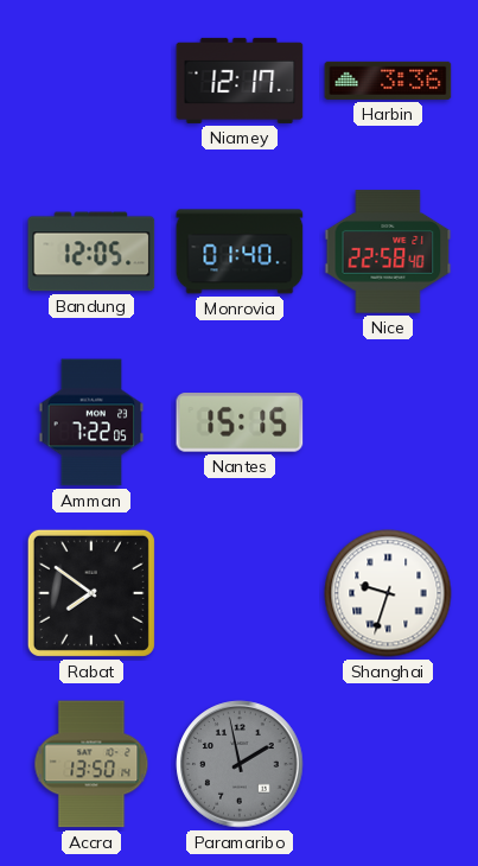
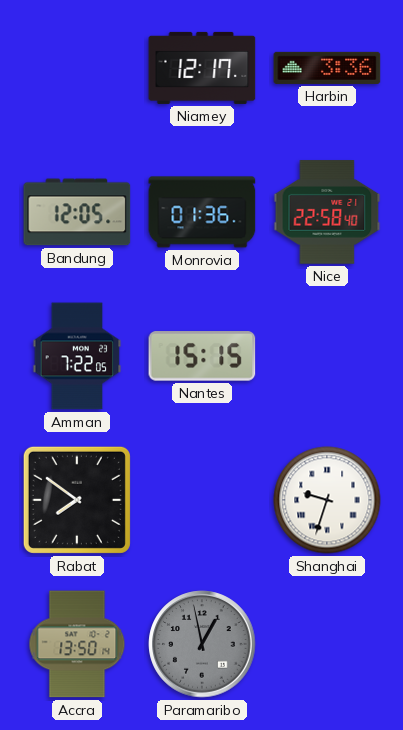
Monrovia: 01:40 -> 01:36
Paramaribo: 1:58 -> 12:58
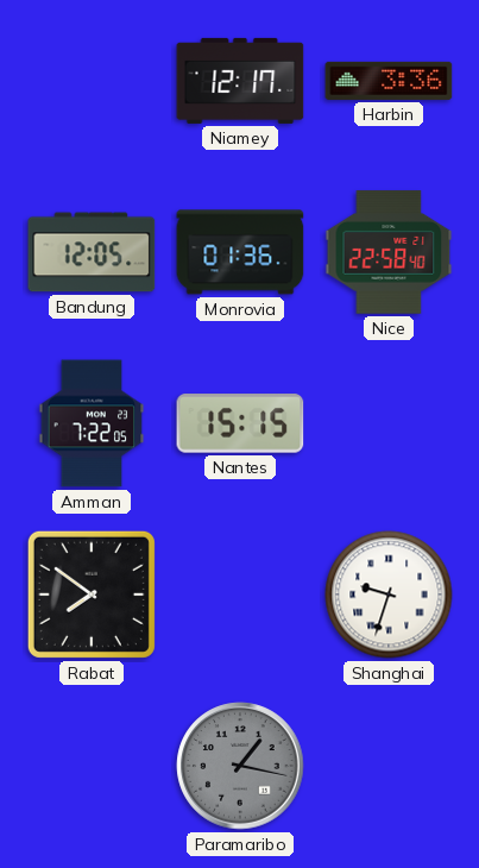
Accra: 13:50 -> none
Paramaribo: 12:58 -> 1:17
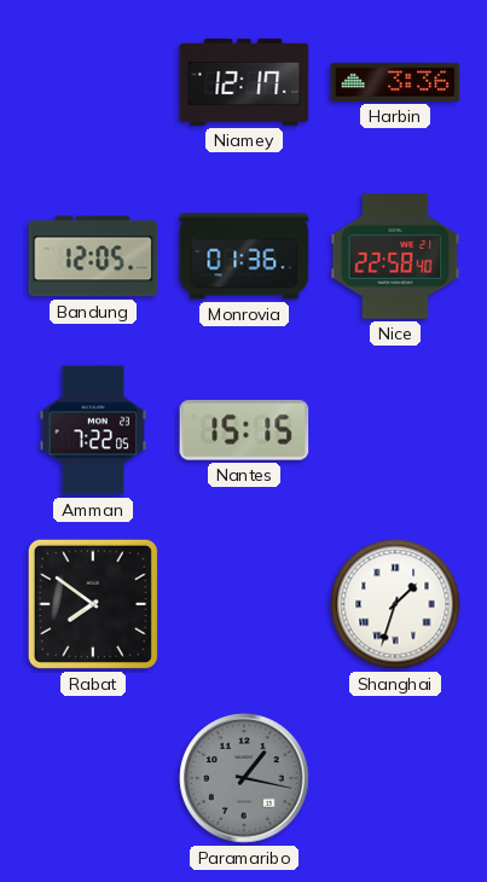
Shanghai: 9:33 -> 1:33
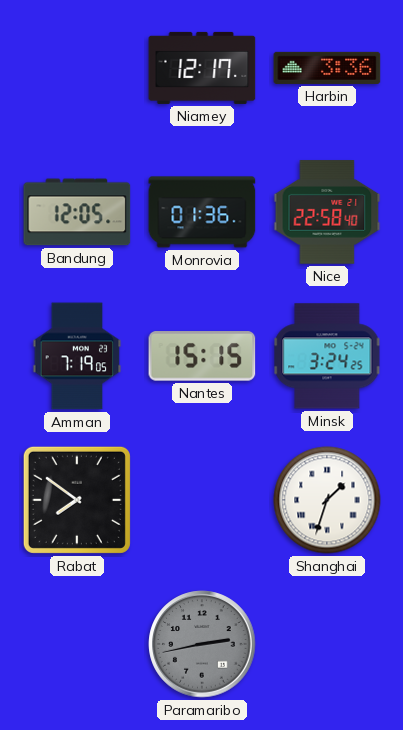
Amman: 7:22 -> 7:19
Minsk: none -> 3:24
Paramaribo: 1:17 -> 2:43
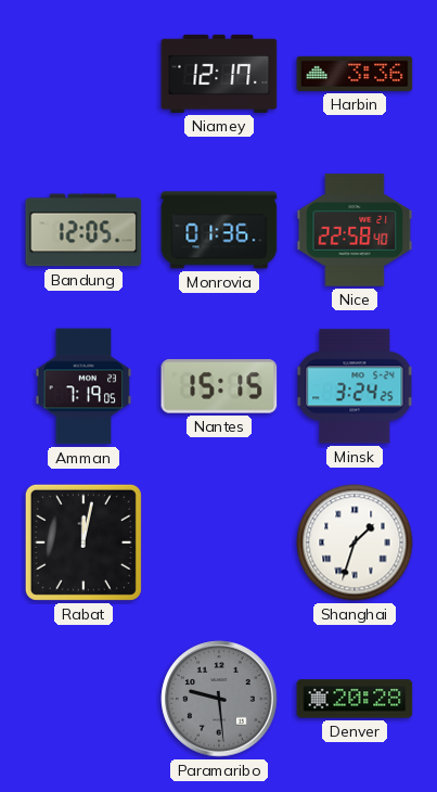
Rabat: 7:51 -> 12:02
Paramaribo: 2:43 -> 9:29
Denver: none -> 20:28
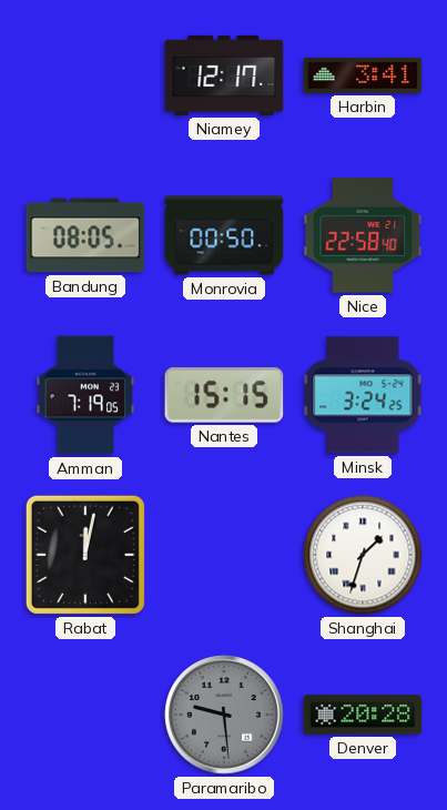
Harbin: 3:36 -> 3:41
Bandung: 12:05 -> 08:05
Monrovia: 01:36 -> 00:50
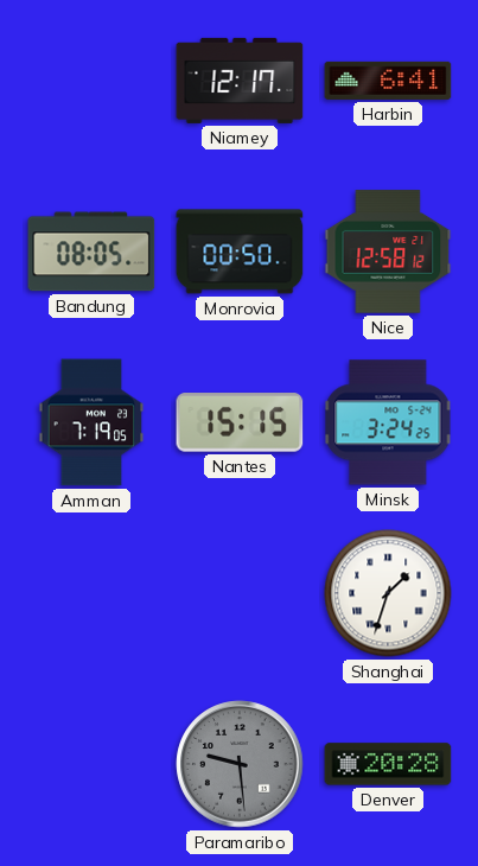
Harbin: 3:41 -> 6:41
Nice: 22:58 -> 12:58
Rabat: 12:02 -> none
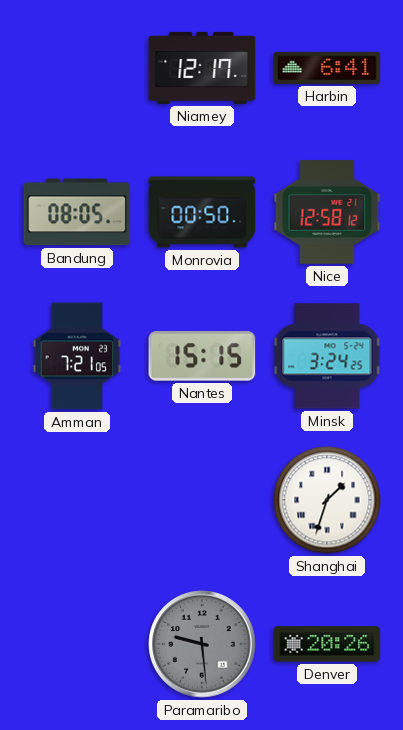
Amman: 7:19 -> 7:21
Denver: 20:28 -> 20:26
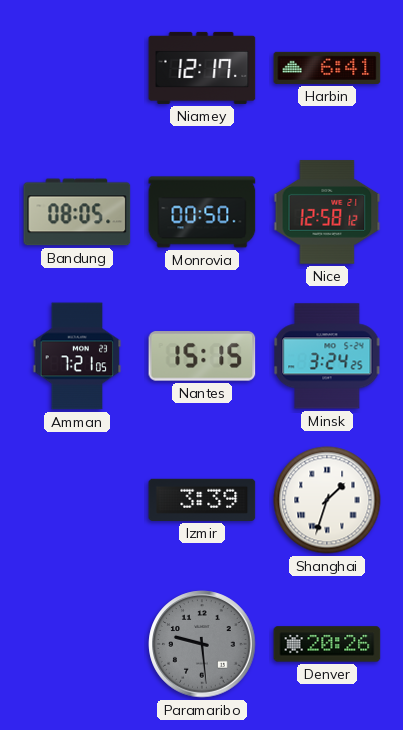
Izmir: none -> 3:39
